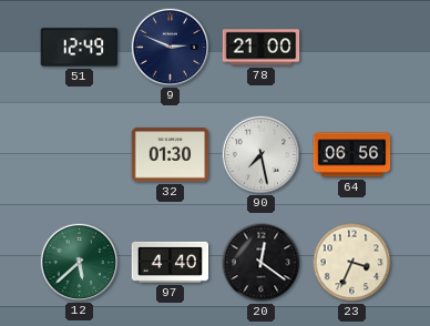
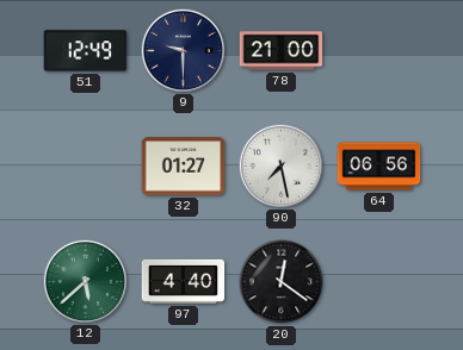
9: 2:49 -> 9:30
32: 01:30 -> 01:27
23: 3:34 -> none
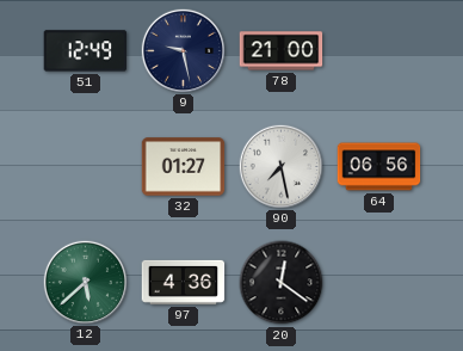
9: 9:30 -> 9:28
97: 4:40 -> 4:36
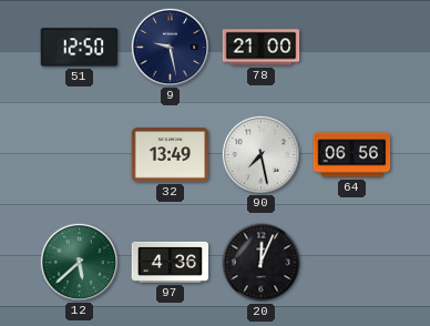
51: 12:49 -> 12:50
32: 01:27 -> 13:49
20: 12:21 -> 12:04
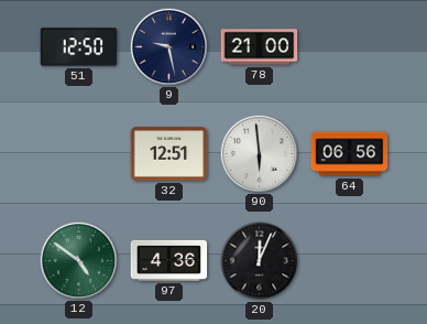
32: 13:49 -> 12:51
90: 7:28 -> 5:59
12: 5:38 -> 4:51
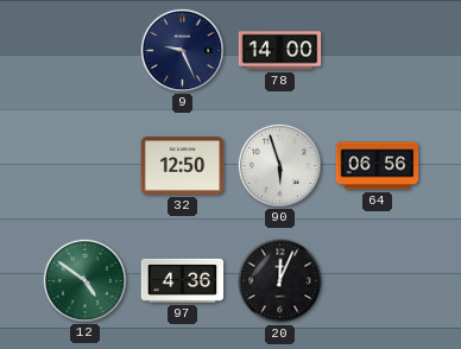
51: 12:50 -> none
9: 9:28 -> 9:26
78: 21:00 -> 14:00
32: 12:51 -> 12:50
90: 5:59 -> 5:57
